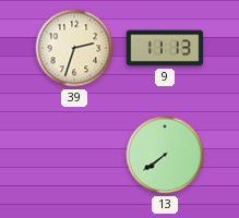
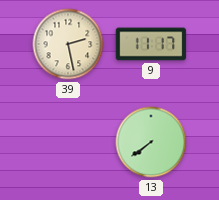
39: 2:33 -> 2:28
9: 11:13 -> 11:17
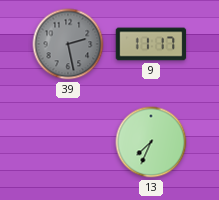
39 dial: cream -> grey
13: 7:39 -> 7:34
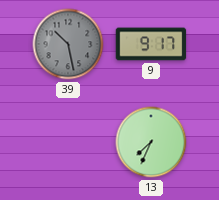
39: 2:28 -> 10:28
9: 11:17 -> 9:17
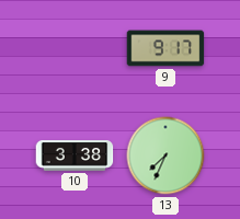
39: 10:28 -> none
10: none -> 3:38
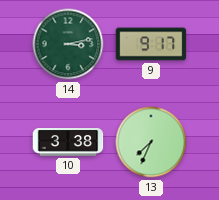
14: none -> 3:13
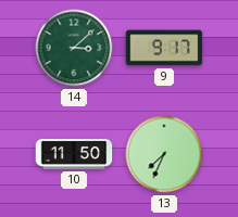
14: 3:13 -> 3:08
10: 3:38 -> 11:50
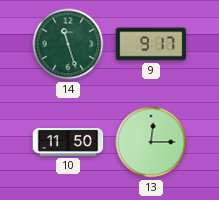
14: 3:08 -> 11:27
13: 7:34 -> 12:15
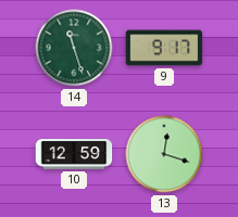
10: 11:50 -> 12:59
13: 12:15 -> 12:18
